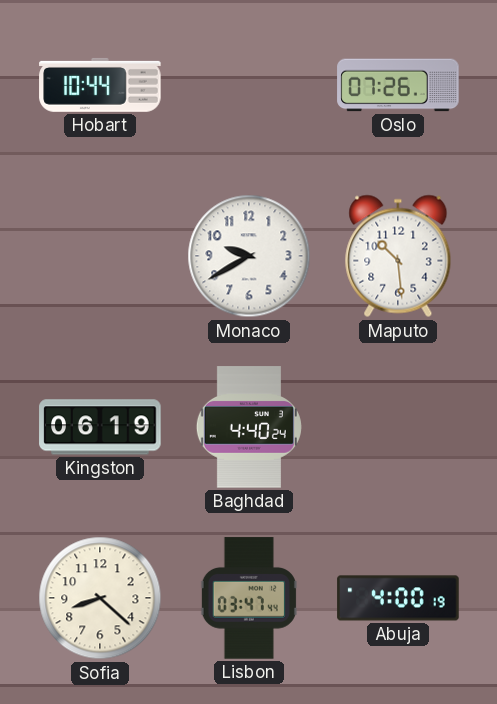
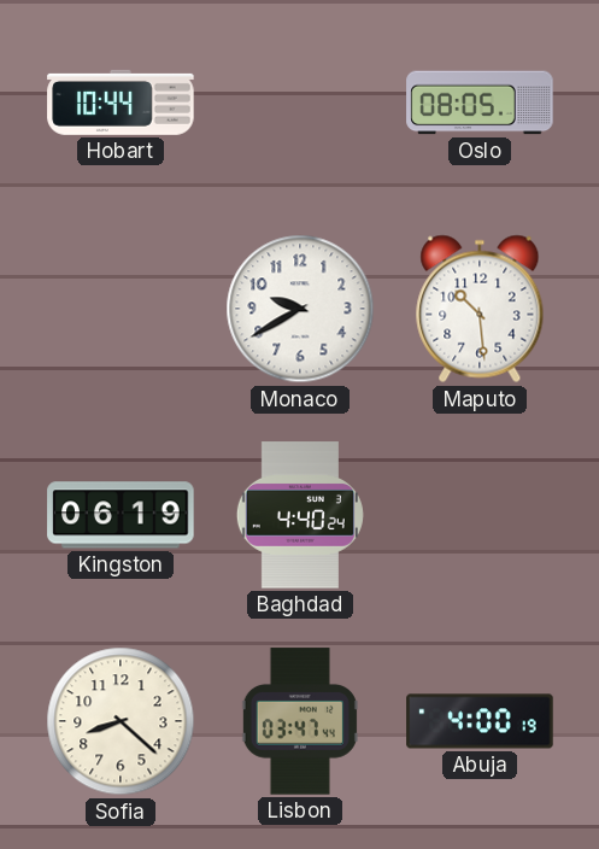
Oslo: 07:26 -> 08:05
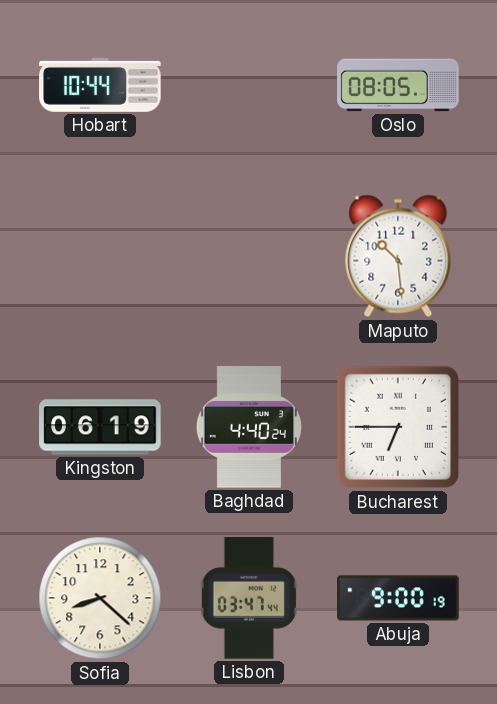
Monaco: 9:40 -> none
Bucharest: none -> 6:45
Abuja: 4:00 -> 9:00
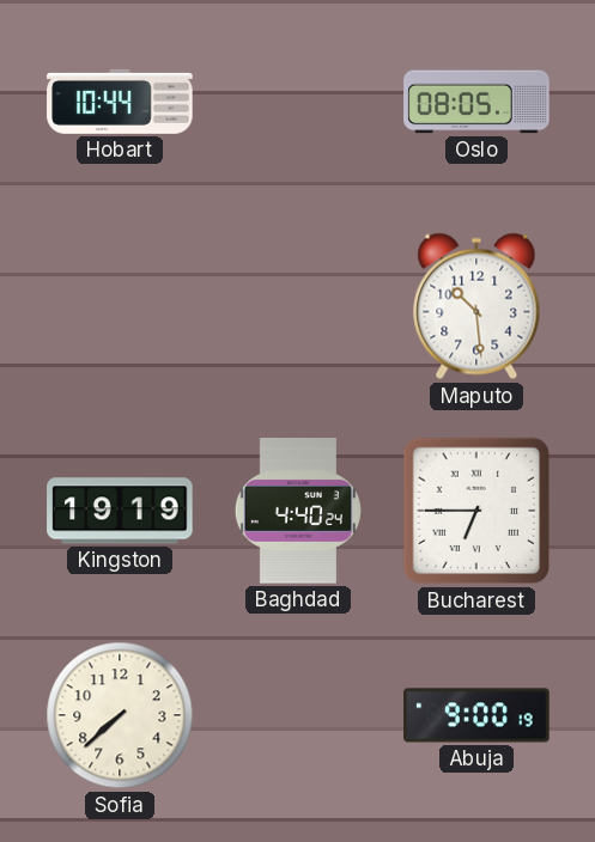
Kingston: 06:19 -> 19:19
Sofia: 8:22 -> 7:38
Lisbon: 03:47 -> none
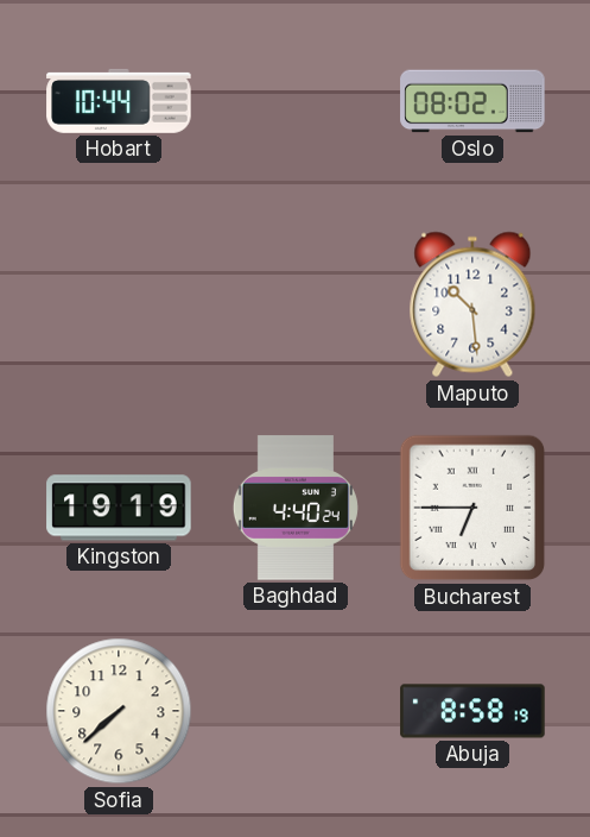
Oslo: 08:05 -> 08:02
Abuja: 9:00 -> 8:58
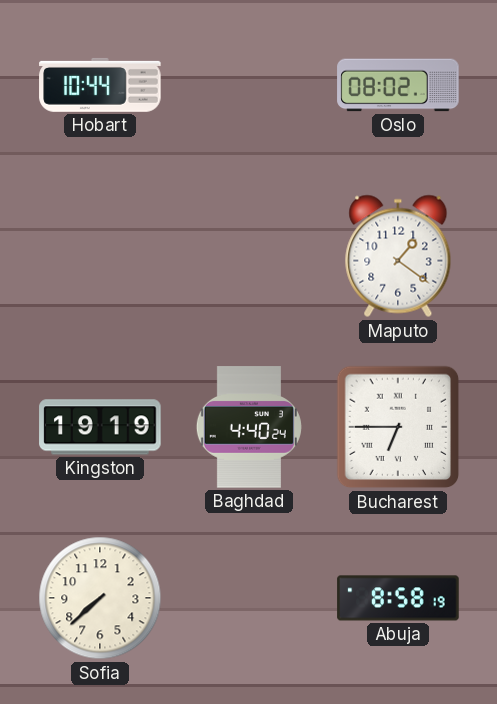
Maputo: 10:29 -> 1:21
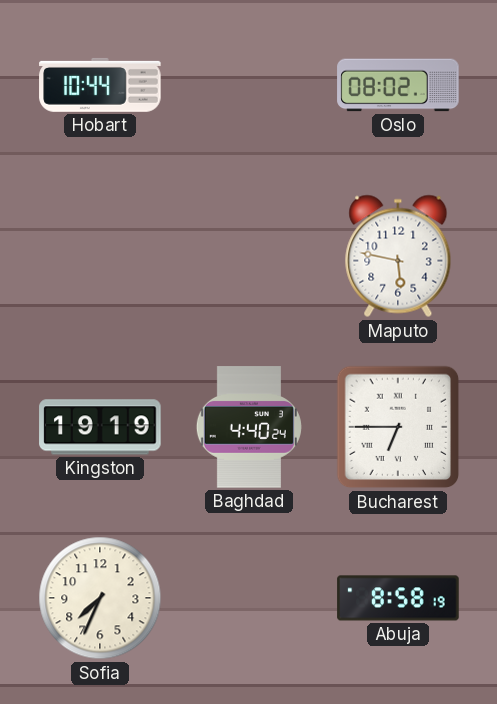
Maputo: 1:21 -> 5:47
Sofia: 7:38 -> 7:34
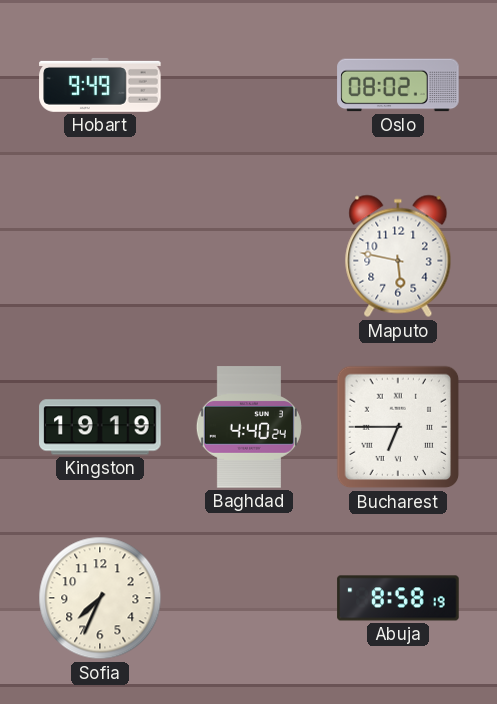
Hobart: 10:44 -> 9:49
